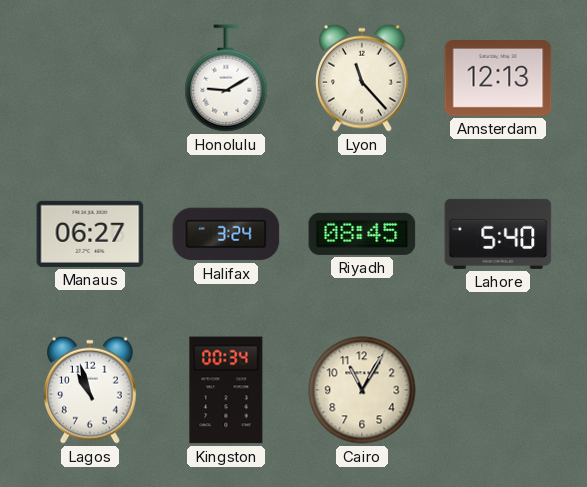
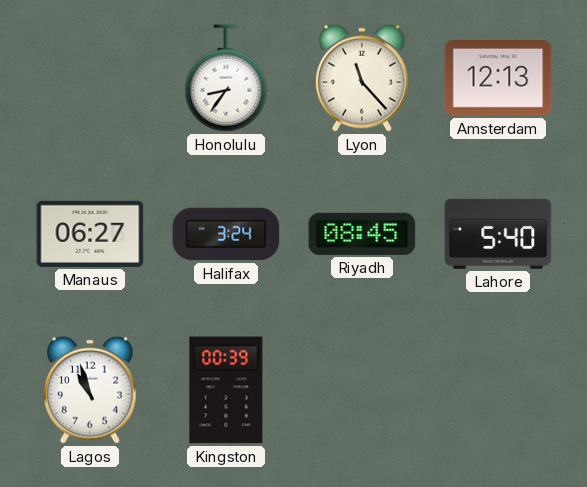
Honolulu: 9:10 -> 8:36
Kingston: 00:34 -> 00:39
Cairo: 11:05 -> none
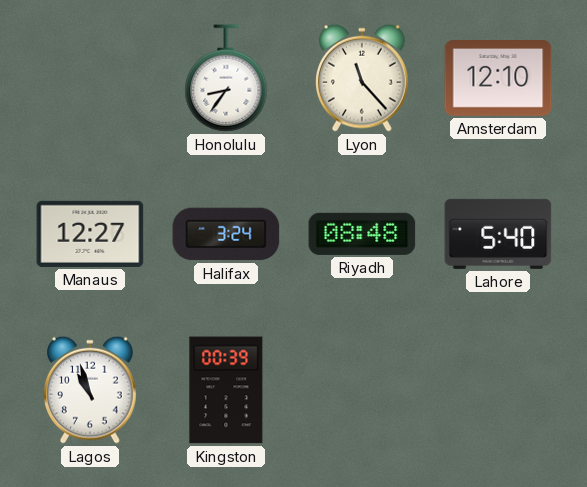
Amsterdam: 12:13 -> 12:10
Manaus: 06:27 -> 12:27
Riyadh: 08:45 -> 08:48
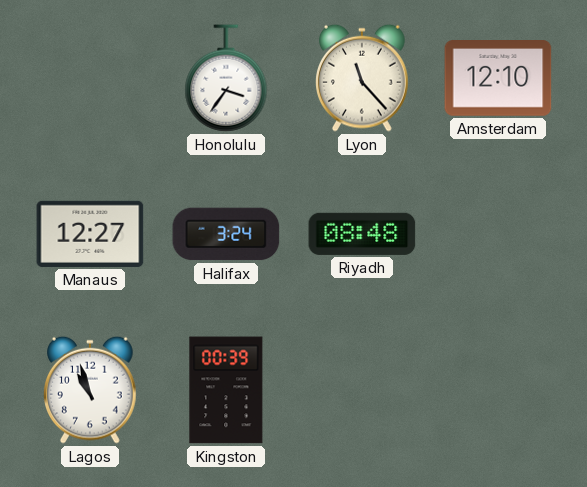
Honolulu: 8:36 -> 3:36
Lahore: 5:40 -> none
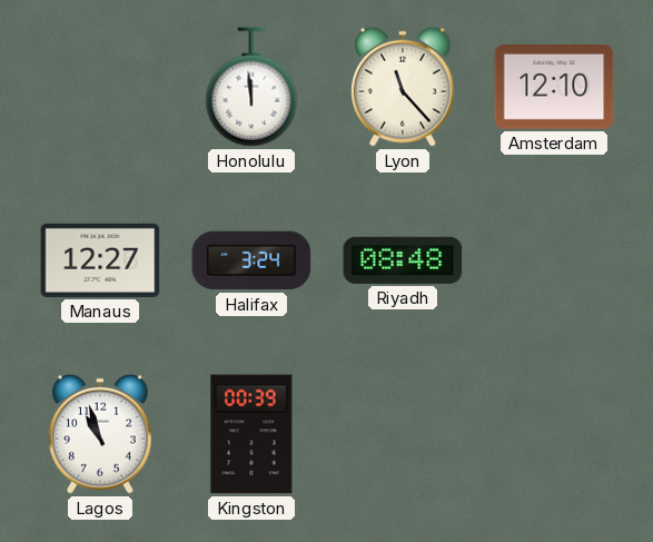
Honolulu: 3:36 -> 11:59
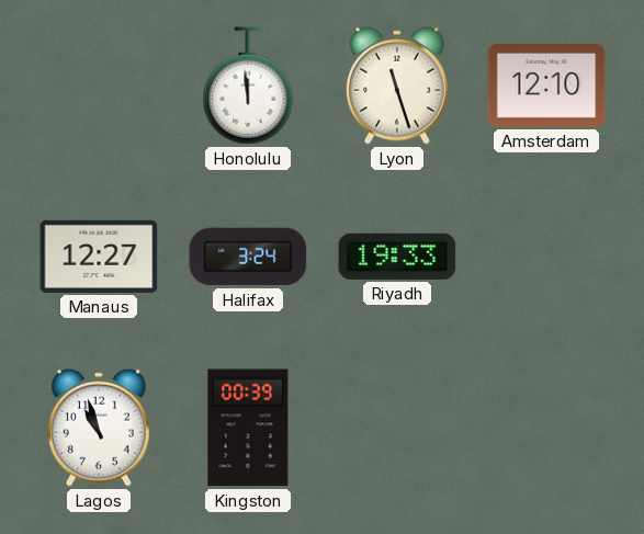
Lyon: 11:23 -> 11:27
Riyadh: 08:48 -> 19:33
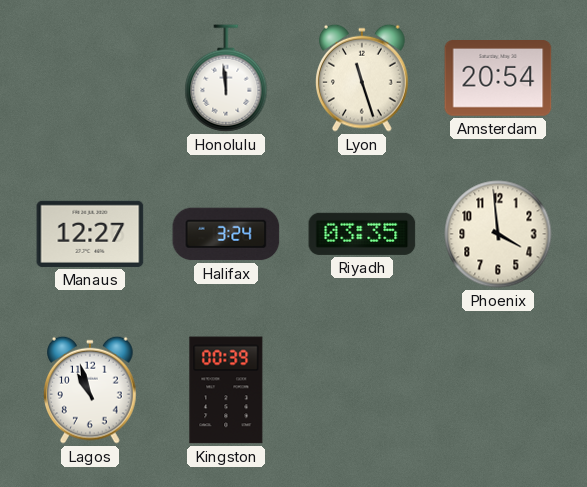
Amsterdam: 12:10 -> 20:54
Riyadh: 19:33 -> 03:35
Phoenix: none -> 3:59
